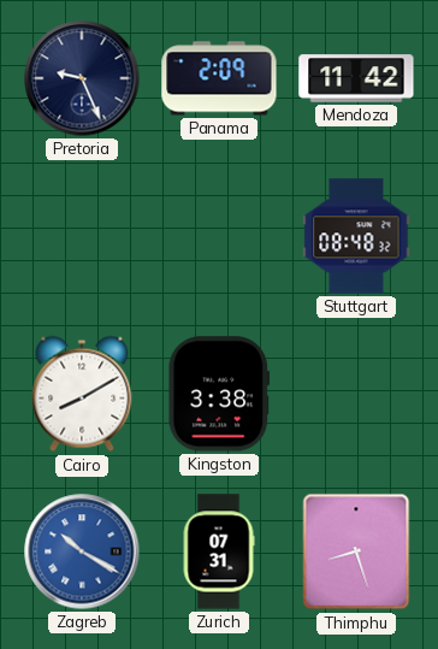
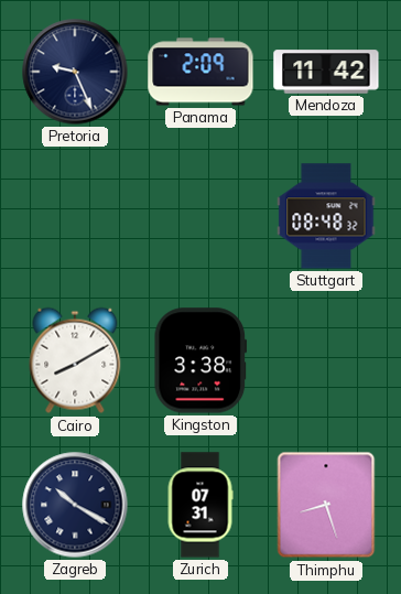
Zagreb dial: blue -> navy
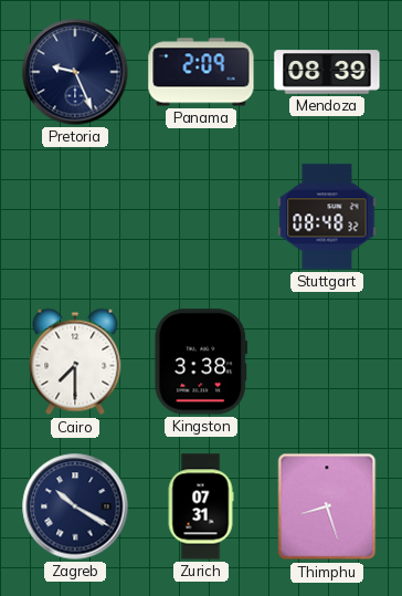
Mendoza: 11:42 -> 08:39
Cairo: 8:10 -> 7:30
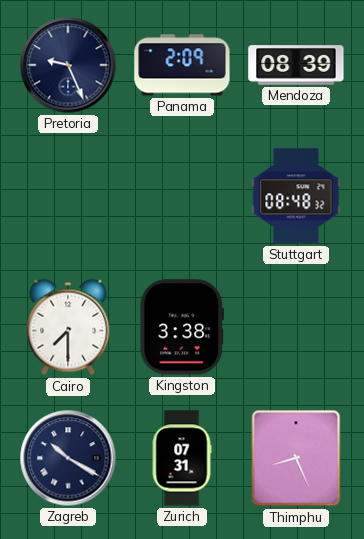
Thimphu: 8:27 -> 8:26
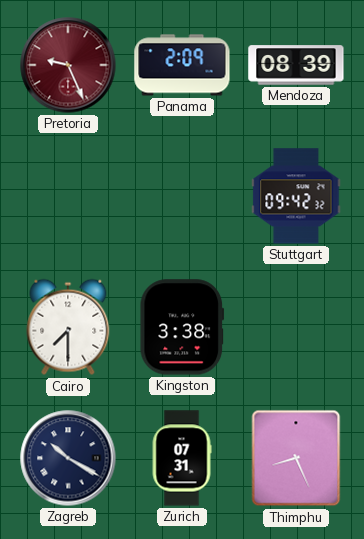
Pretoria dial: navy -> burgundy
Stuttgart: 08:48 -> 09:42
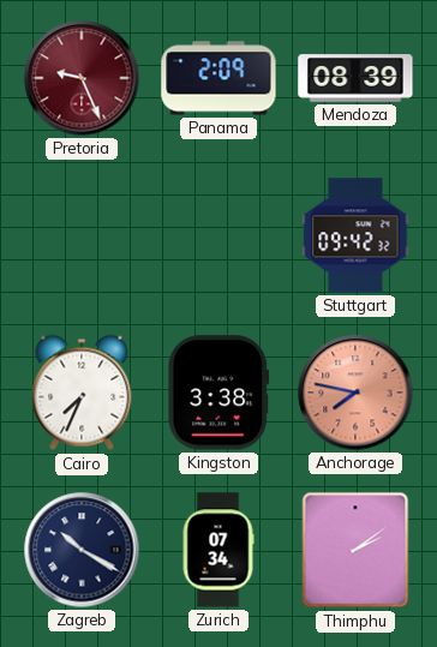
Cairo: 7:30 -> 7:34
Anchorage: none -> 7:47
Zurich: 07:31 -> 07:34
Thimphu: 8:26 -> 2:09
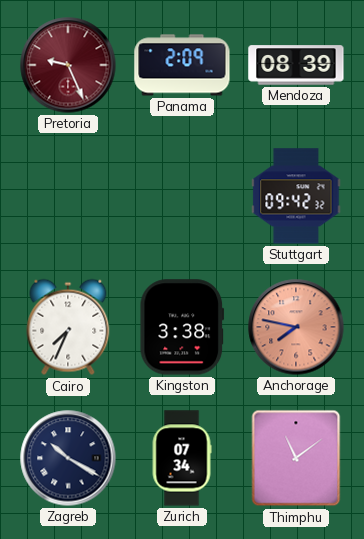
Thimphu: 2:09 -> 11:09
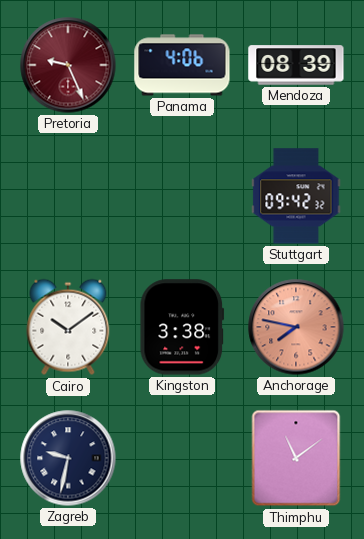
Panama: 2:09 -> 4:06
Cairo: 7:34 -> 10:09
Zagreb: 10:20 -> 9:32
Zurich: 07:34 -> none
